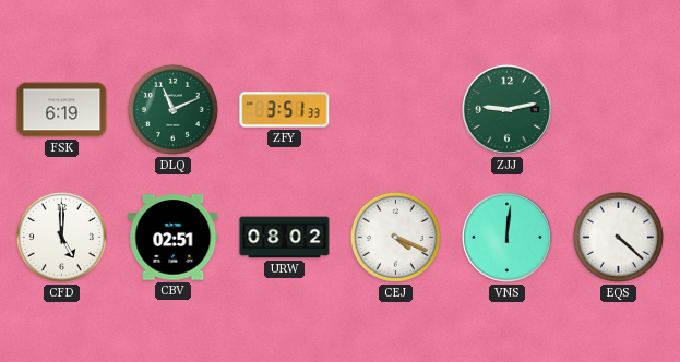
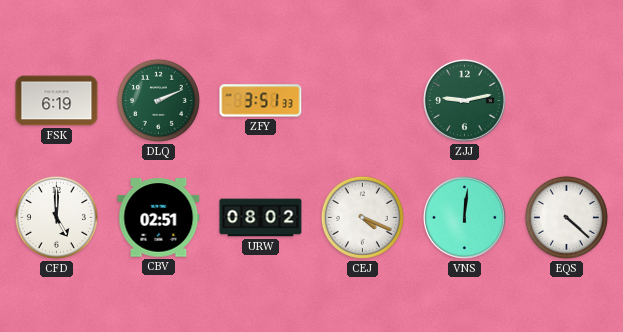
DLQ: 11:11 -> 2:11
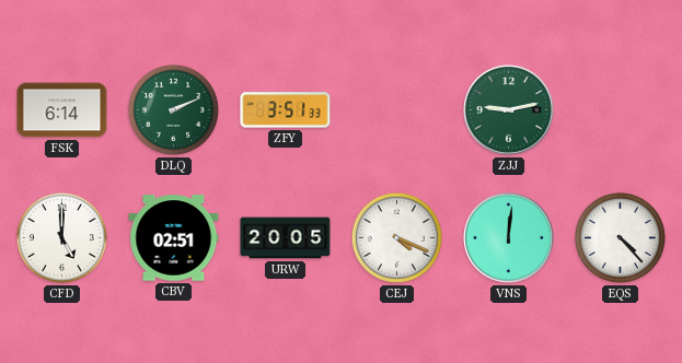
FSK: 6:19 -> 6:14
URW: 08:02 -> 20:05
EQS: 4:22 -> 4:23
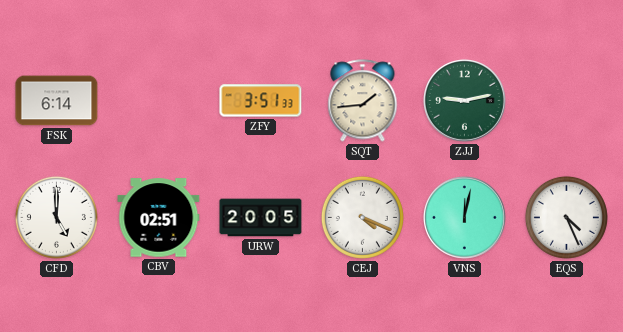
DLQ: 2:11 -> none
SQT: none -> 1:44
VNS: 12:01 -> 12:02
EQS: 4:23 -> 4:26
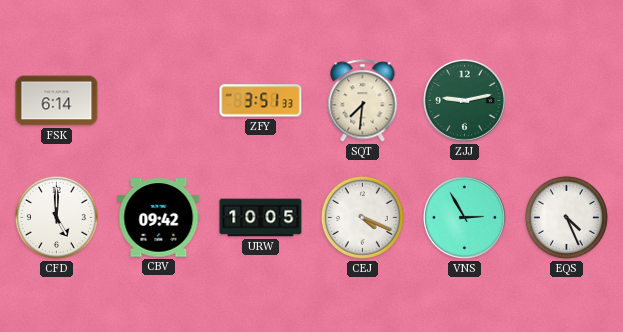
SQT: 1:44 -> 7:31
CBV: 02:51 -> 09:42
URW: 20:05 -> 10:05
VNS: 12:02 -> 2:55
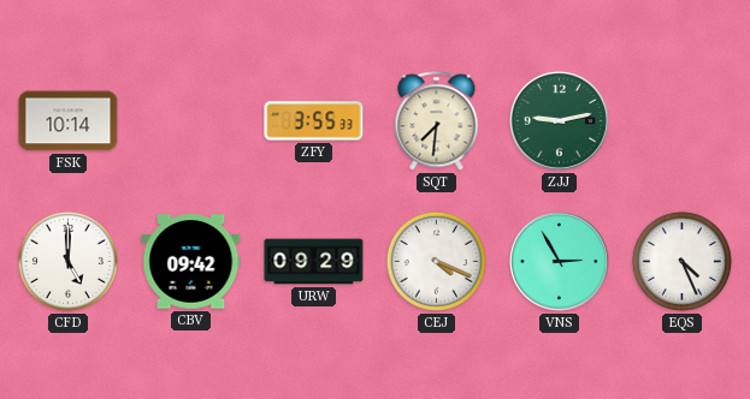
FSK: 6:14 -> 10:14
ZFY: 3:51 -> 3:55
URW: 10:05 -> 09:29
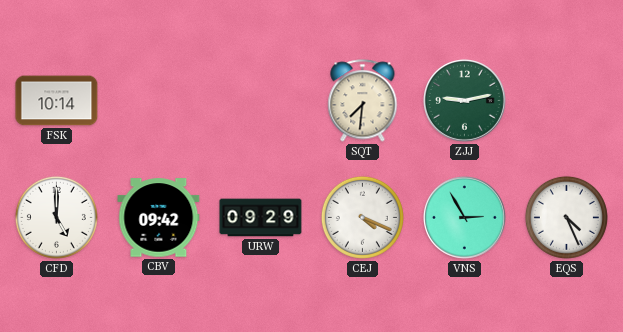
ZFY: 3:55 -> none
